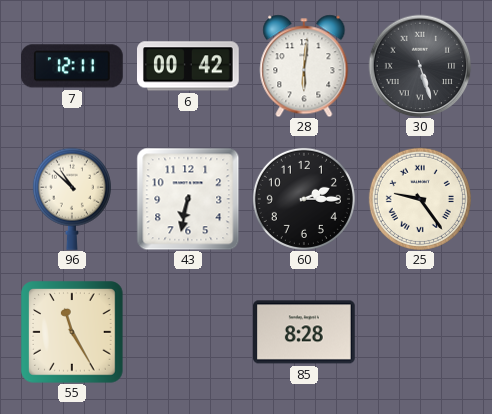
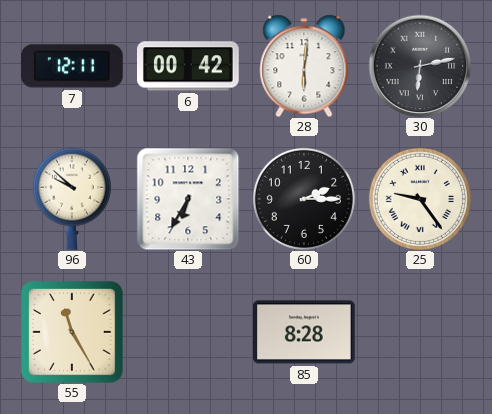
30: 5:27 -> 6:13
96: 10:52 -> 9:52
43: 6:32 -> 6:35
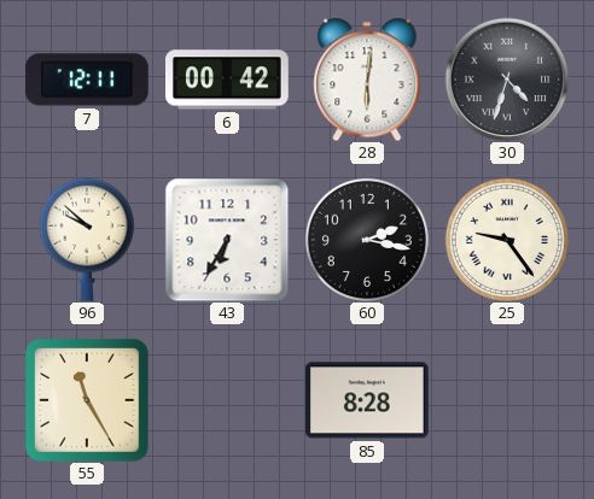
30: 6:13 -> 4:33
60: 2:15 -> 2:17
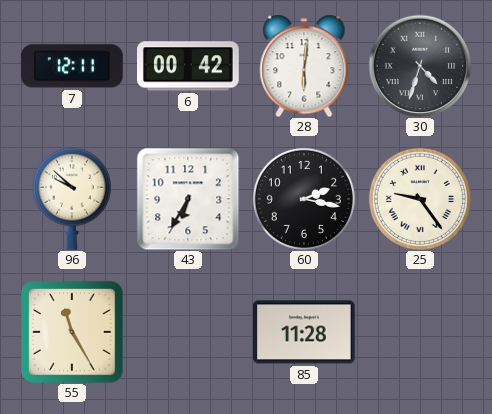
85: 8:28 -> 11:28
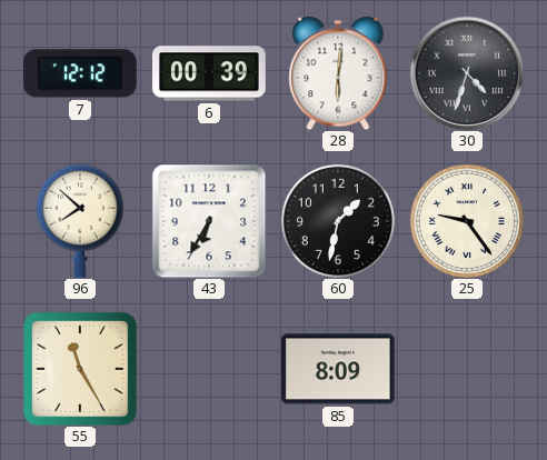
7: 12:11 -> 12:12
6: 00:42 -> 00:39
96: 9:52 -> 7:52
60: 2:17 -> 1:32
85: 11:28 -> 8:09
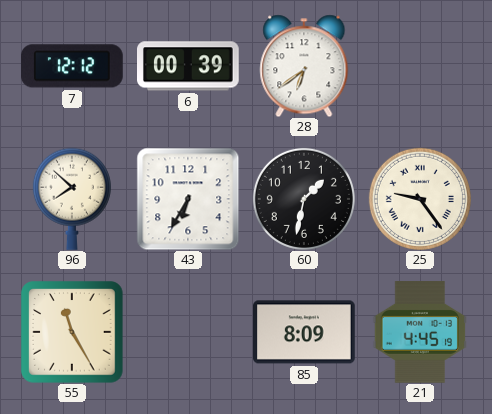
28: 6:01 -> 6:39
30: 4:33 -> none
21: none -> 4:45
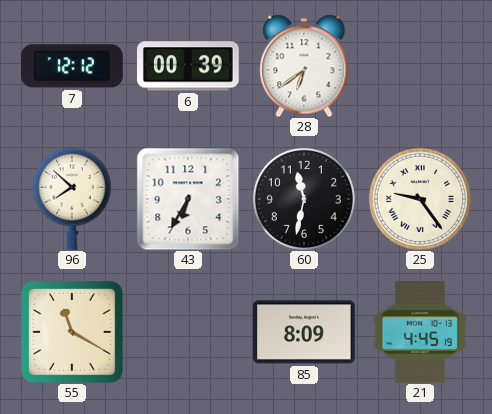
60: 1:32 -> 11:32
55: 11:25 -> 11:20
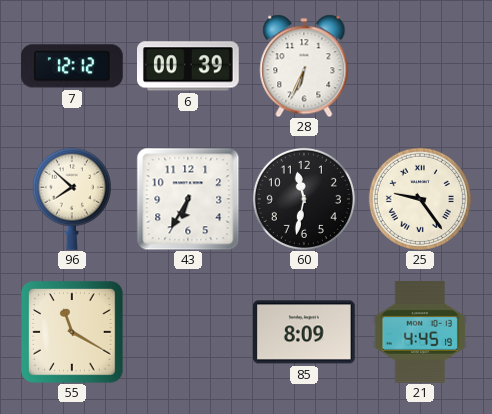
28: 6:39 -> 6:34
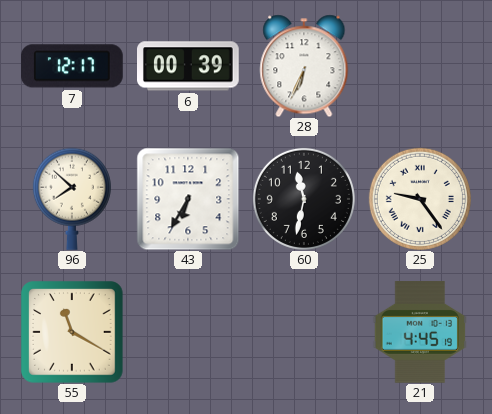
7: 12:12 -> 12:17
85: 8:09 -> none
